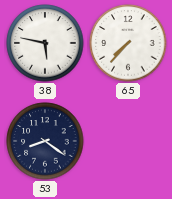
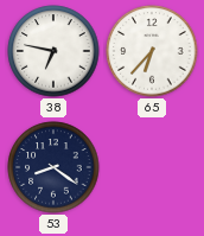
38: 5:47 -> 6:47
65: 7:37 -> 6:37
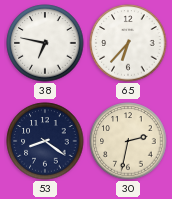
30: none -> 2:32
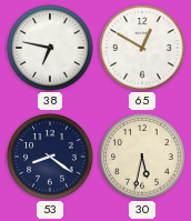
65: 6:37 -> 12:50
30: 2:32 -> 5:32
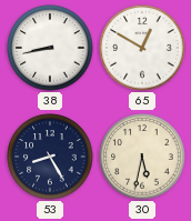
38: 6:47 -> 8:43
53: 8:21 -> 8:25
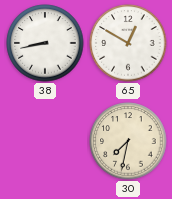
53: 8:25 -> none
30: 5:32 -> 7:32
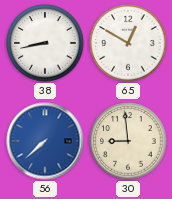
56: none -> 7:38
30: 7:32 -> 8:59
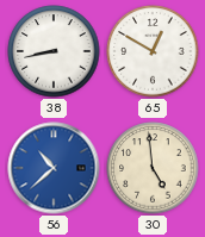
56: 7:38 -> 10:38
30: 8:59 -> 4:59
